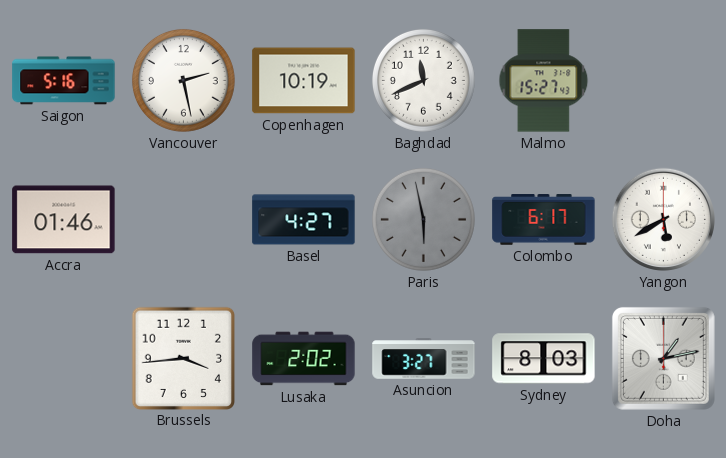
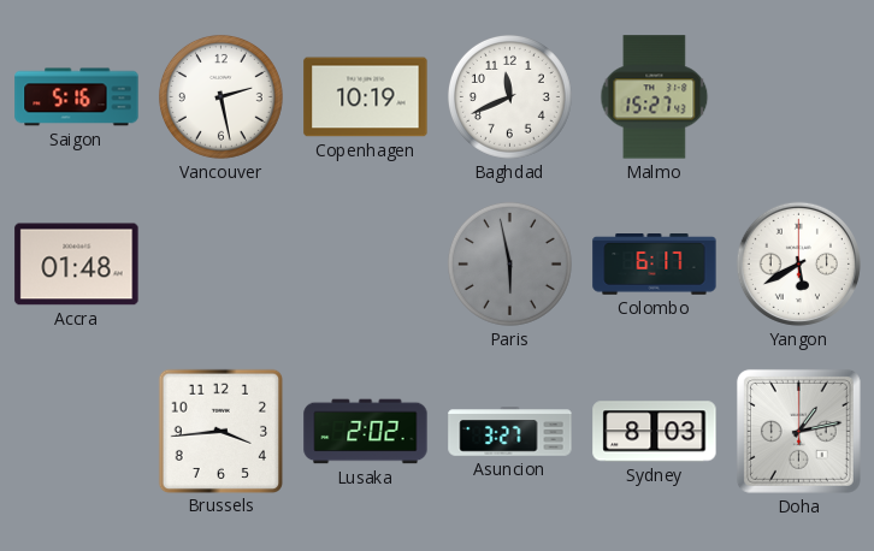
Accra: 01:46 -> 01:48
Basel: 4:27 -> none
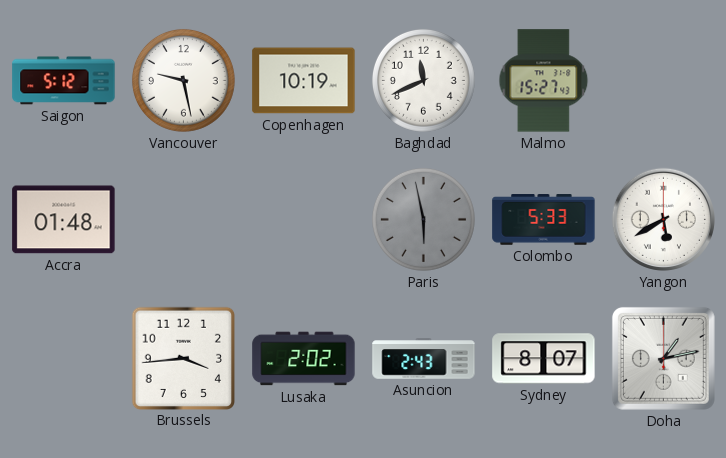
Saigon: 5:16 -> 5:12
Vancouver: 2:28 -> 9:28
Colombo: 6:17 -> 5:33
Asuncion: 3:27 -> 2:43
Sydney: 8:03 -> 8:07
